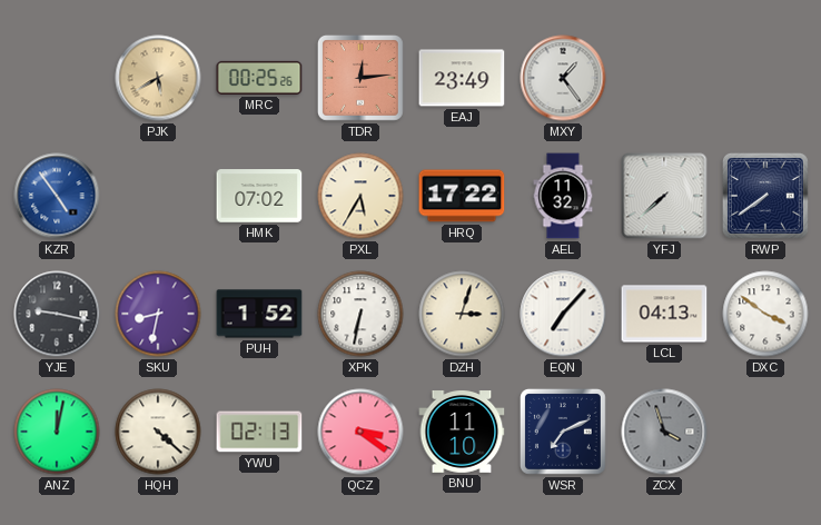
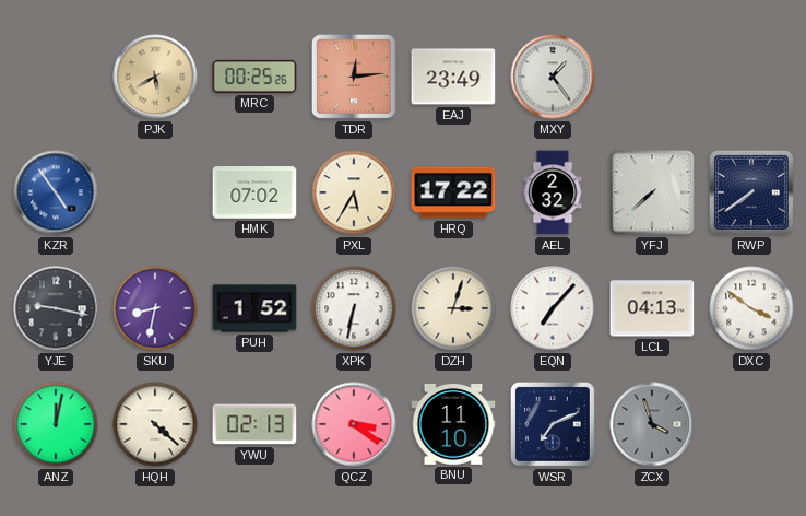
AEL: 11:32 -> 2:32
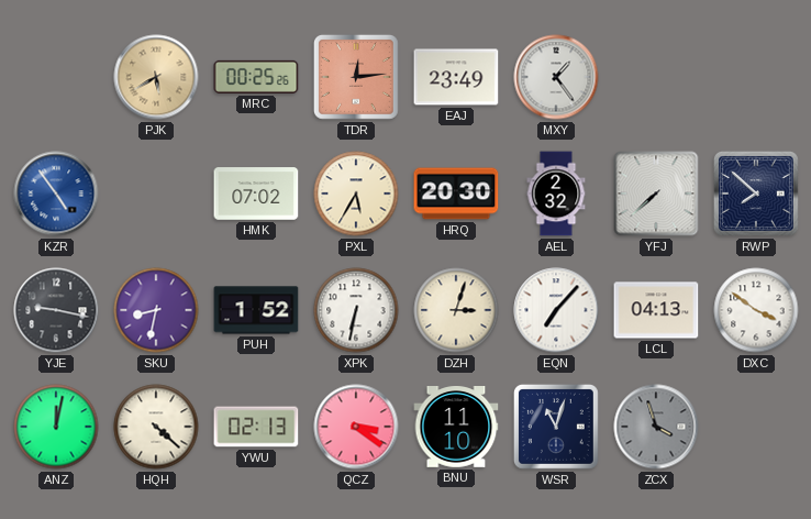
HRQ: 17:22 -> 20:30
RWP: 7:39 -> 7:52
WSR: 7:11 -> 11:03
